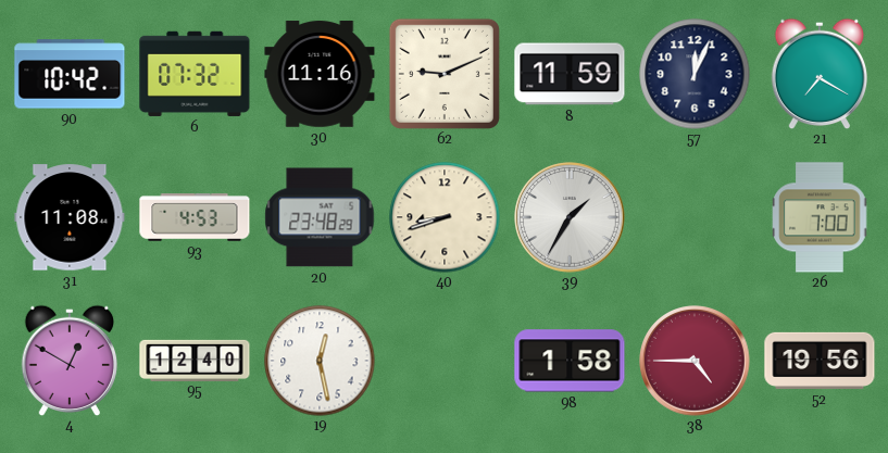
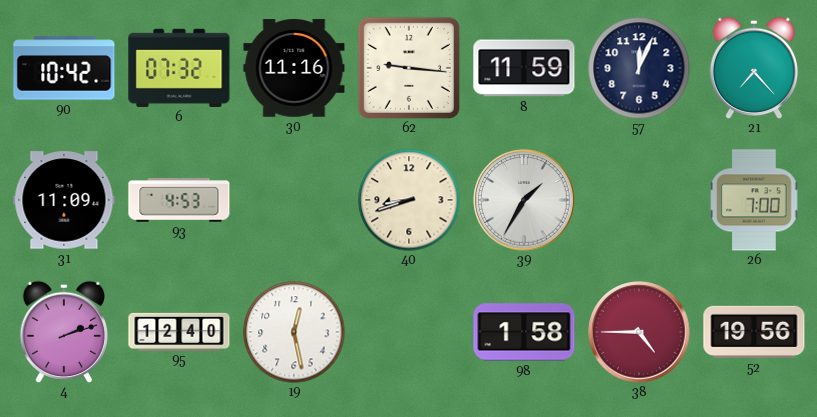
62: 9:11 -> 9:16
21: 7:20 -> 7:23
31: 11:08 -> 11:09
20: 23:48 -> none
4: 12:50 -> 2:12
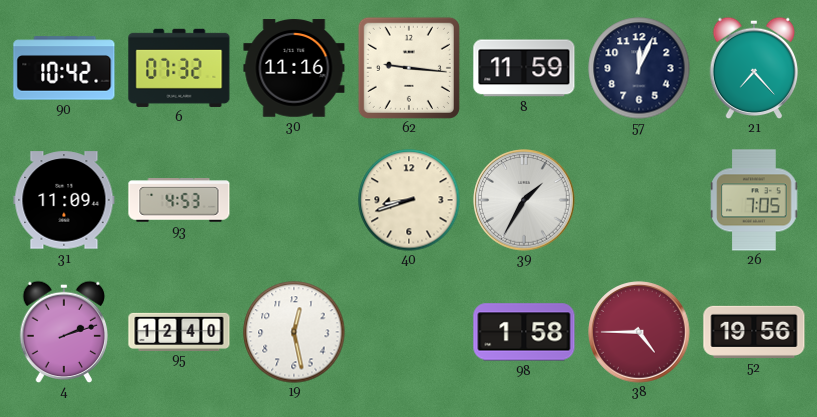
26: 7:00 -> 7:05
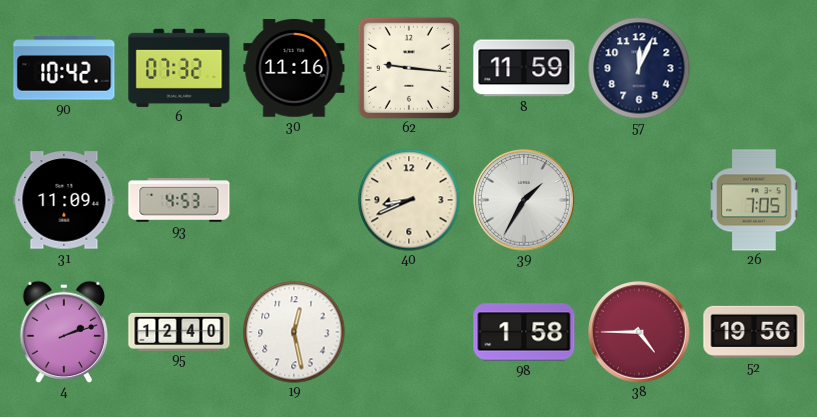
21: 7:23 -> none
40: 8:42 -> 8:41
